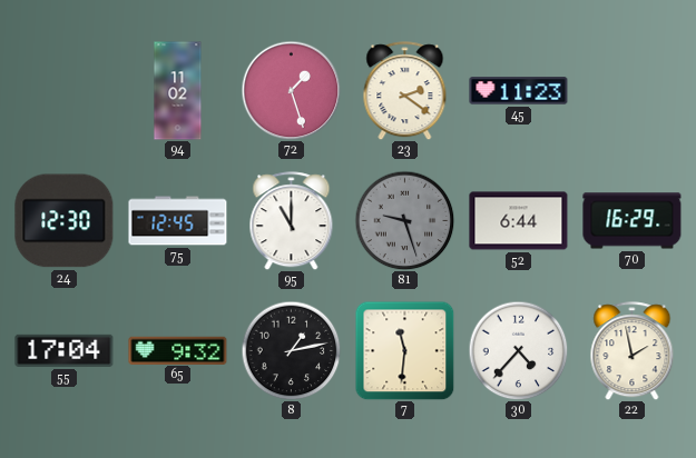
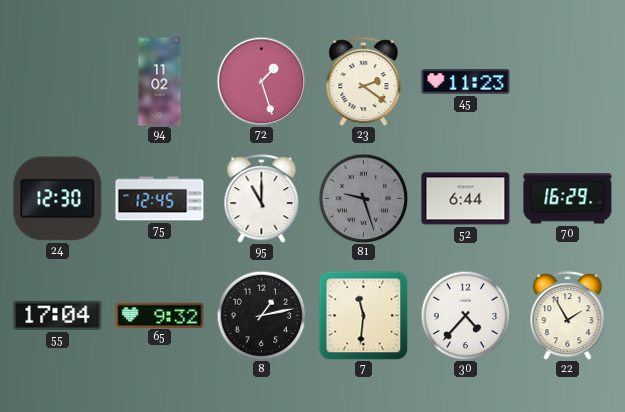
22: 1:58 -> 1:55
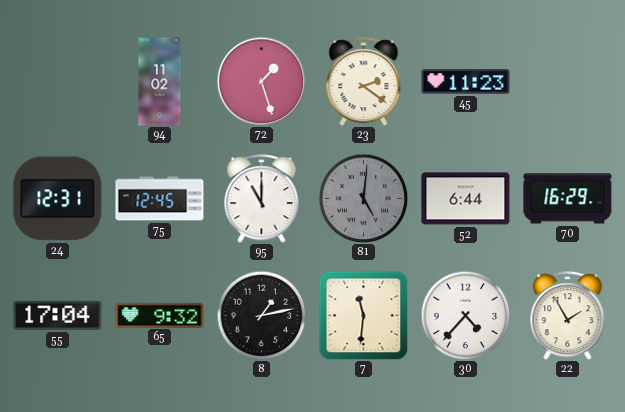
24: 12:30 -> 12:31
81: 9:27 -> 5:01
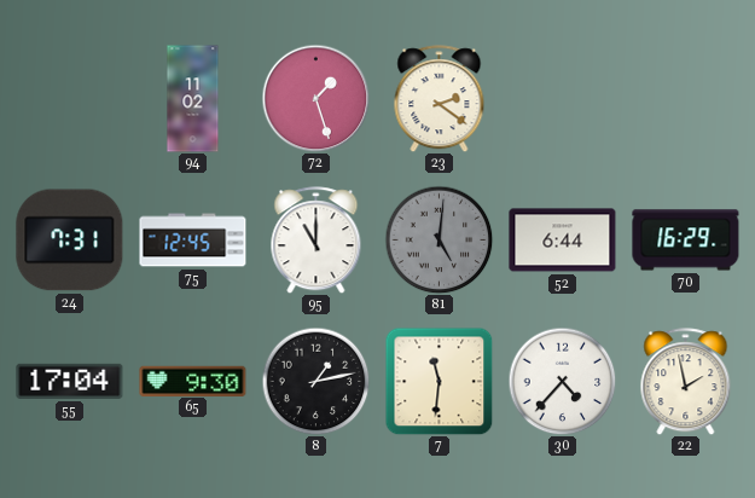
45: 11:23 -> none
24: 12:31 -> 7:31
65: 9:32 -> 9:30
22: 1:55 -> 1:58
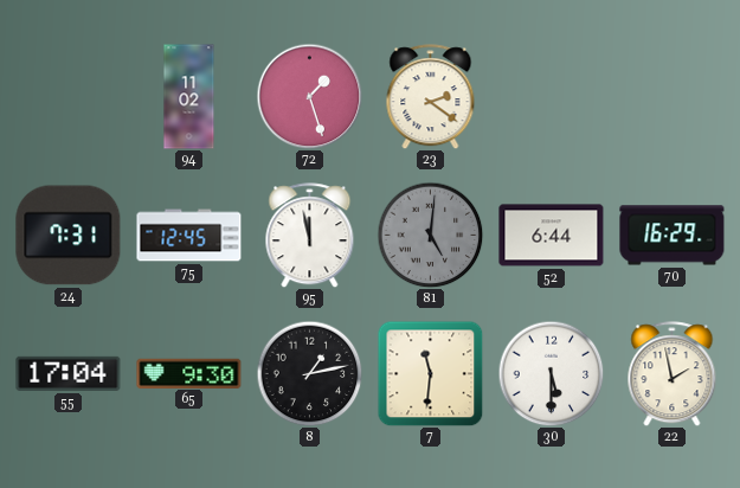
95: 11:00 -> 11:58
30: 4:37 -> 5:30
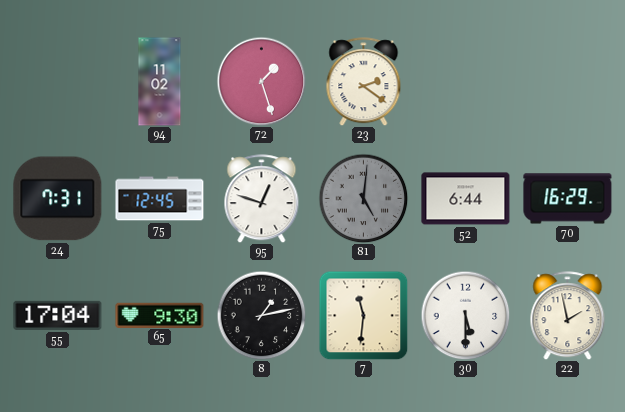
95: 11:58 -> 12:48
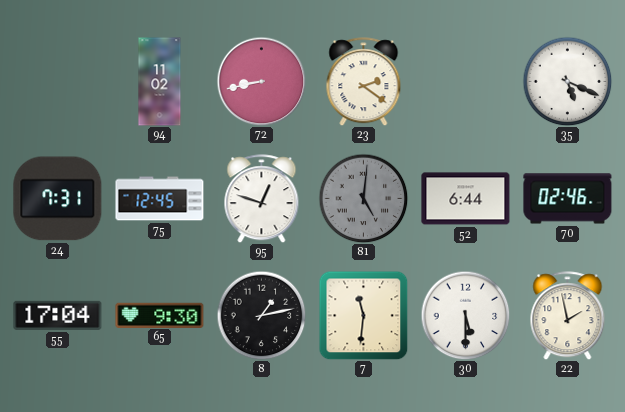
72: 1:27 -> 8:43
35: none -> 5:19
70: 16:29 -> 02:46
